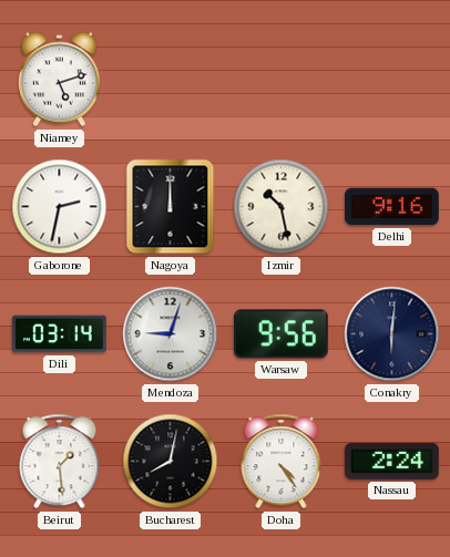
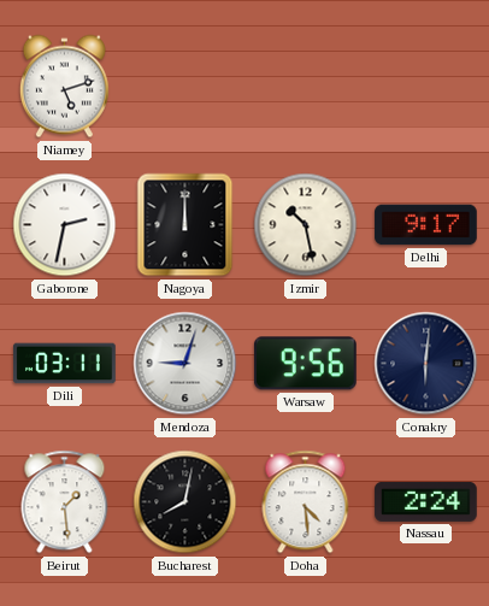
Delhi: 9:16 -> 9:17
Dili: 03:14 -> 03:11
Doha: 4:24 -> 4:29
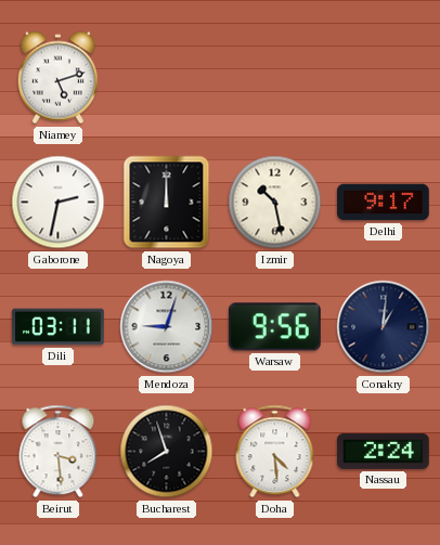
Conakry: 6:01 -> 1:01
Beirut: 1:29 -> 3:29
Bucharest: 8:02 -> 7:57
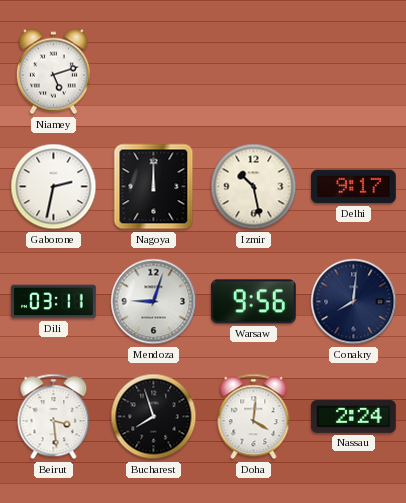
Conakry: 1:01 -> 8:01
Doha: 4:29 -> 4:01
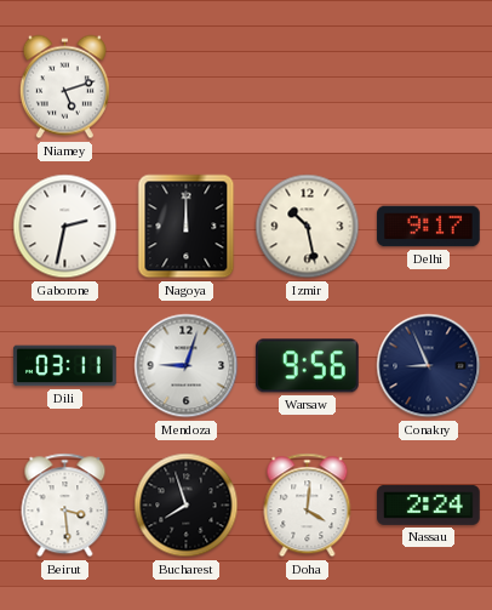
Conakry: 8:01 -> 8:56
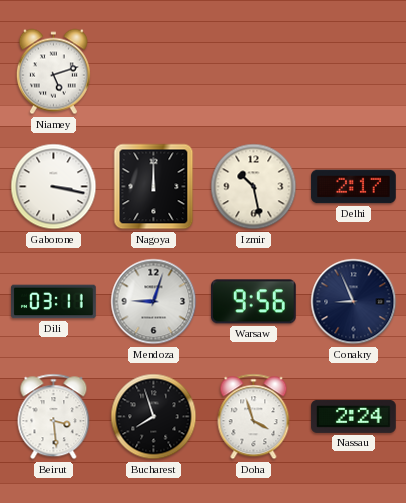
Gaborone: 2:32 -> 3:17
Delhi: 9:17 -> 2:17
Doha: 4:01 -> 3:57
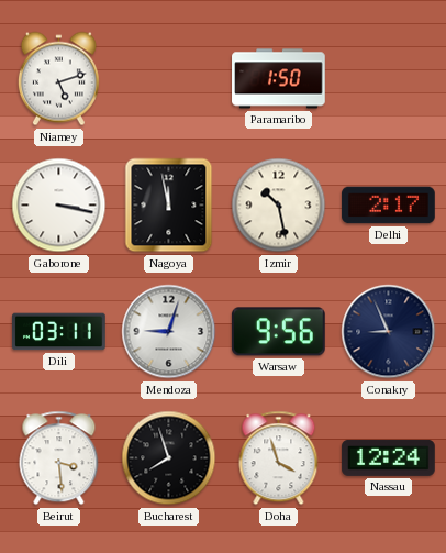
Paramaribo: none -> 1:50
Nagoya: 12:00 -> 11:58
Nassau: 2:24 -> 12:24
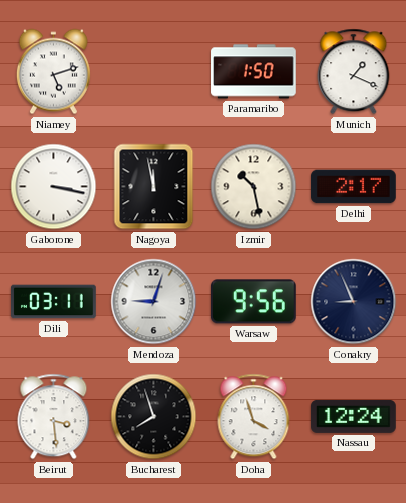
Munich: none -> 1:19
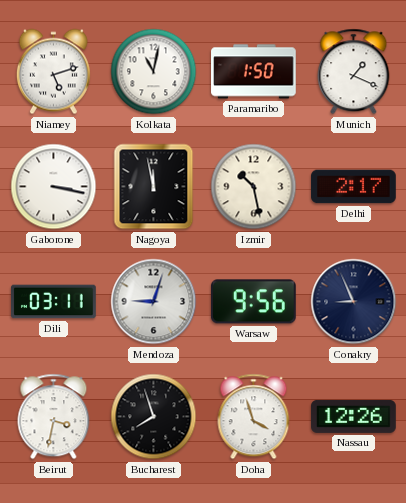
Kolkata: none -> 11:02
Beirut: 3:29 -> 3:32
Nassau: 12:24 -> 12:26
